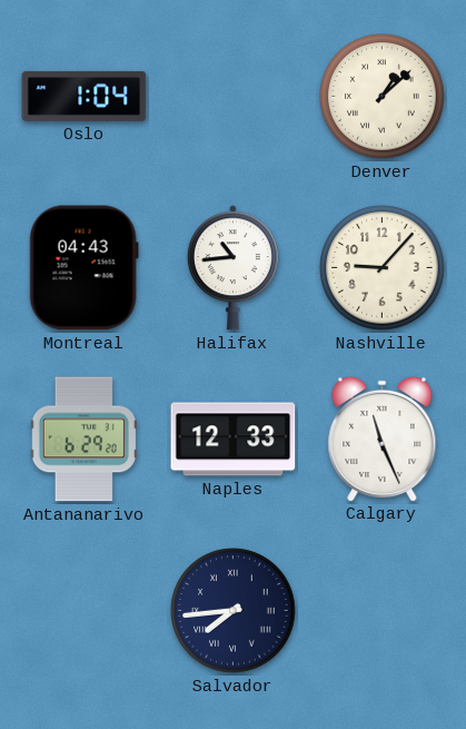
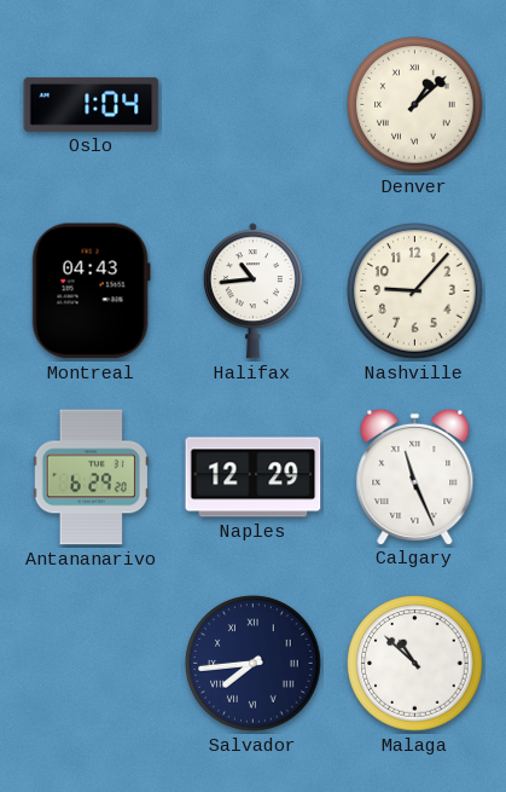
Naples: 12:33 -> 12:29
Malaga: none -> 10:52
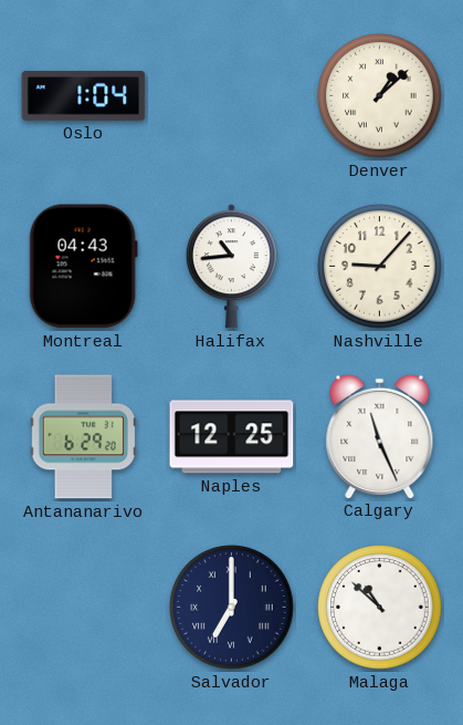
Naples: 12:29 -> 12:25
Salvador: 7:44 -> 7:00
